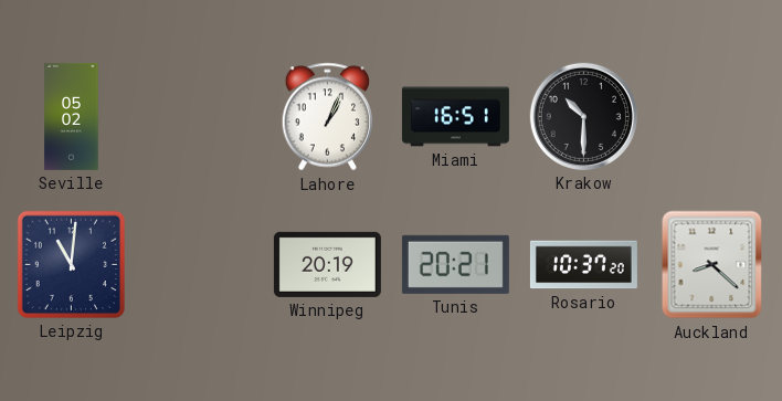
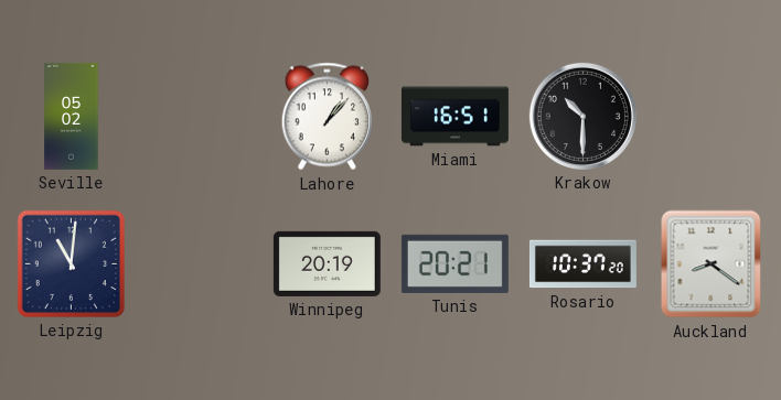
Lahore: 1:04 -> 1:07
Auckland: 8:22 -> 8:21
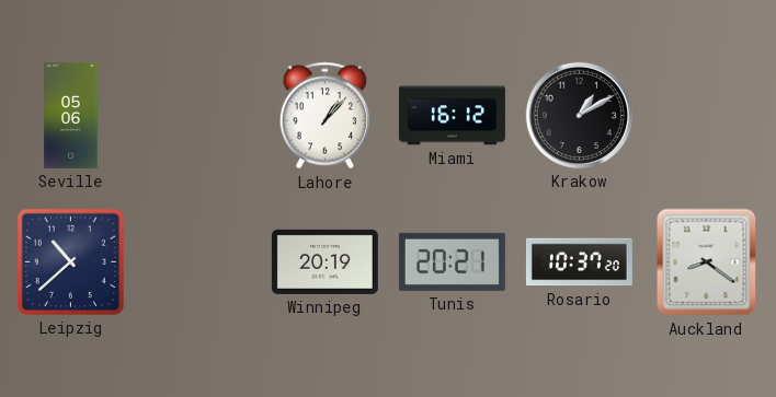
Seville: 05:02 -> 05:06
Miami: 16:51 -> 16:12
Krakow: 10:30 -> 1:10
Leipzig: 11:01 -> 10:38
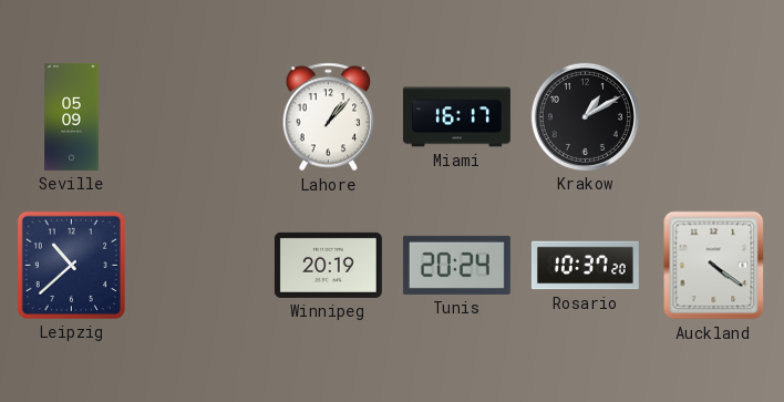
Seville: 05:06 -> 05:09
Miami: 16:12 -> 16:17
Tunis: 20:21 -> 20:24
Auckland: 8:21 -> 4:21
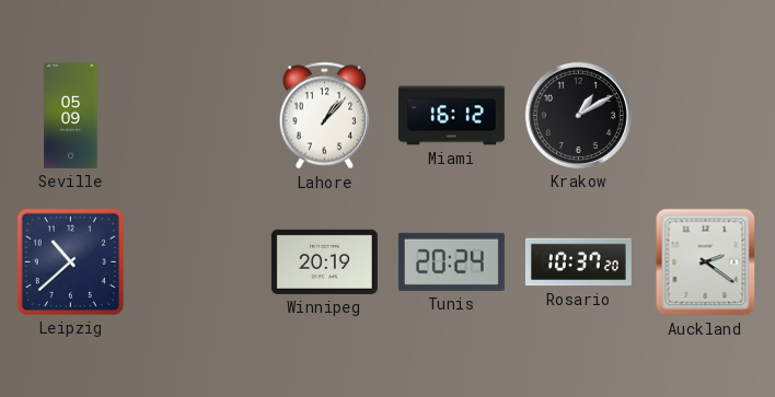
Miami: 16:17 -> 16:12
Auckland: 4:21 -> 2:21
